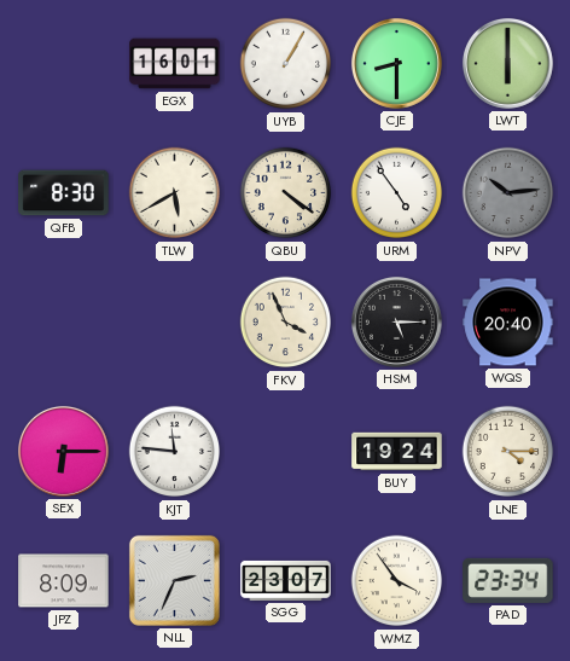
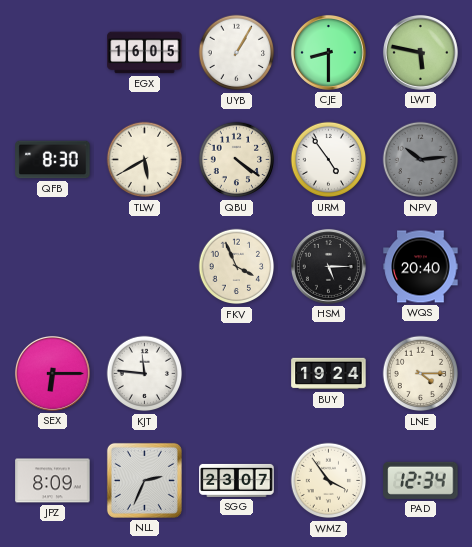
EGX: 16:01 -> 16:05
LWT: 6:00 -> 5:47
PAD: 23:34 -> 12:34
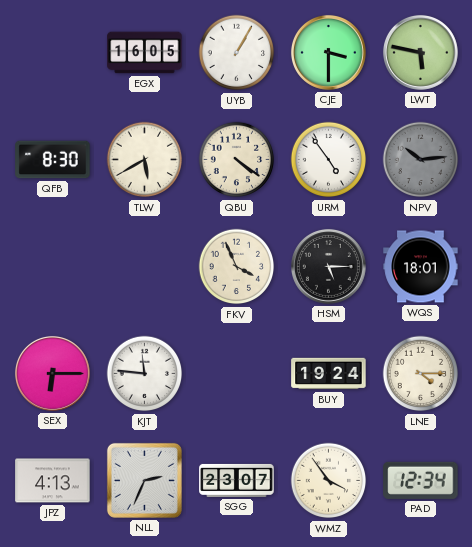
CJE: 8:30 -> 3:30
WQS: 20:40 -> 18:01
JPZ: 8:09 -> 4:13
